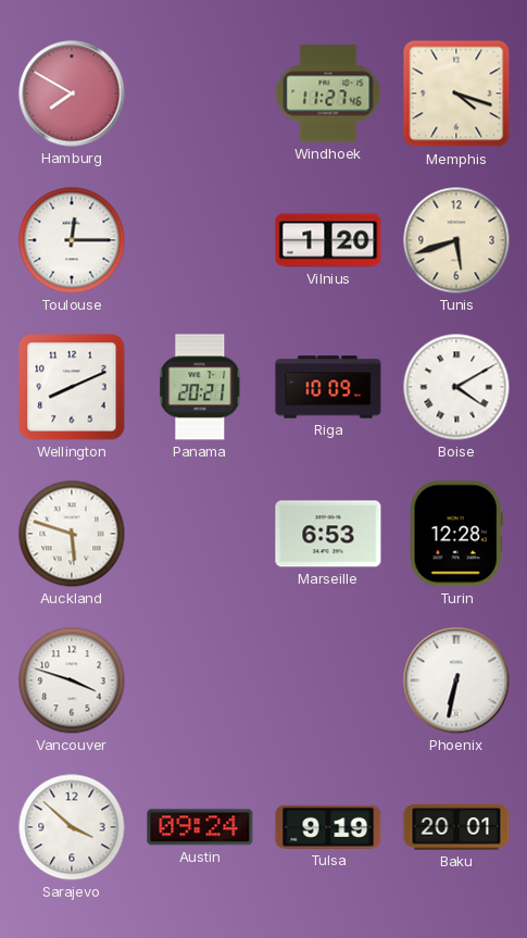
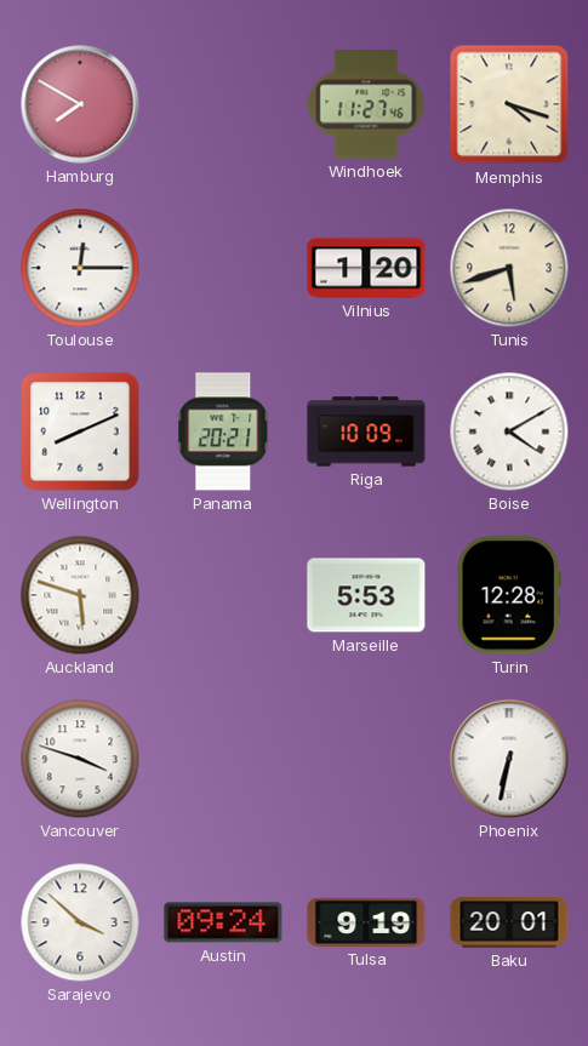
Marseille: 6:53 -> 5:53
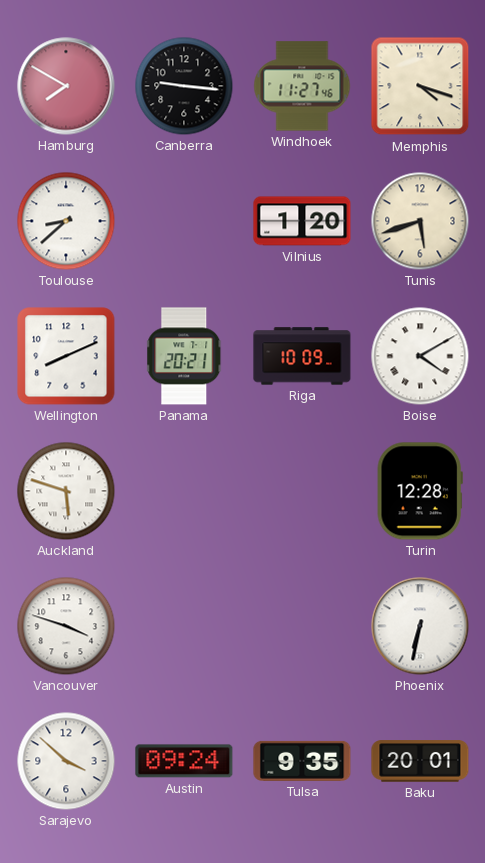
Canberra: none -> 9:16
Toulouse: 12:15 -> 8:38
Marseille: 5:53 -> none
Tulsa: 9:19 -> 9:35
